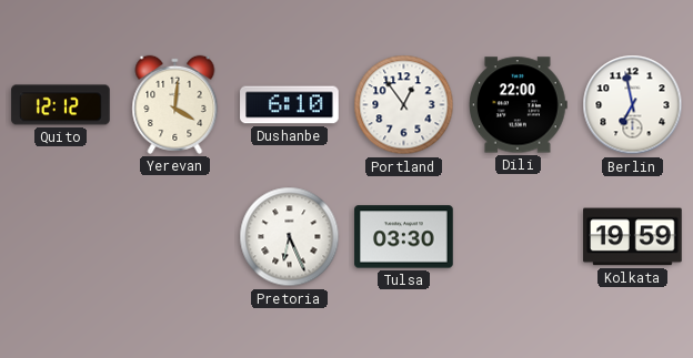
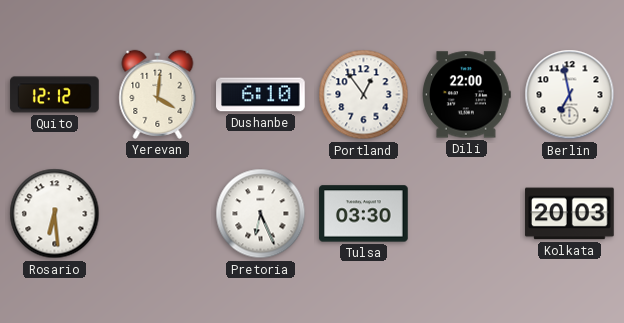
Rosario: none -> 6:29
Kolkata: 19:59 -> 20:03
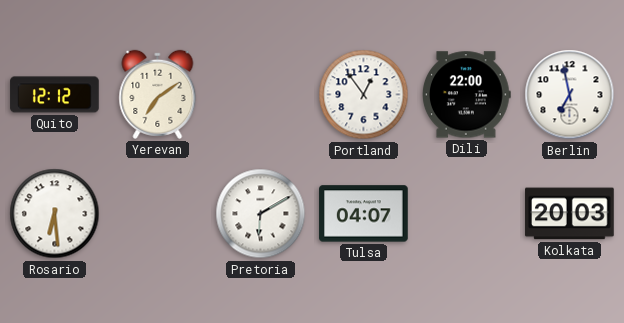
Yerevan: 4:01 -> 7:09
Dushanbe: 6:10 -> none
Pretoria: 6:26 -> 6:10
Tulsa: 03:30 -> 04:07
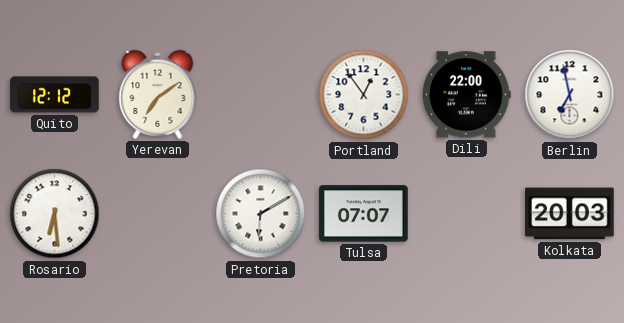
Tulsa: 04:07 -> 07:07
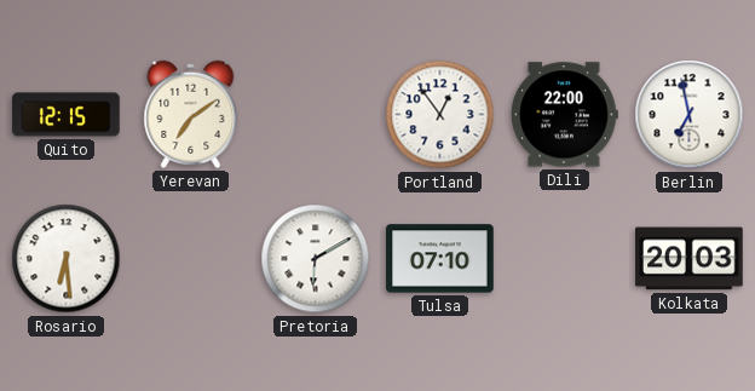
Quito: 12:12 -> 12:15
Tulsa: 07:07 -> 07:10
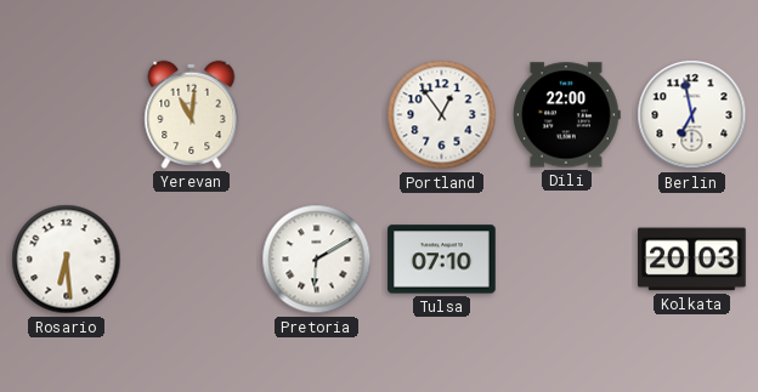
Quito: 12:15 -> none
Yerevan: 7:09 -> 11:01
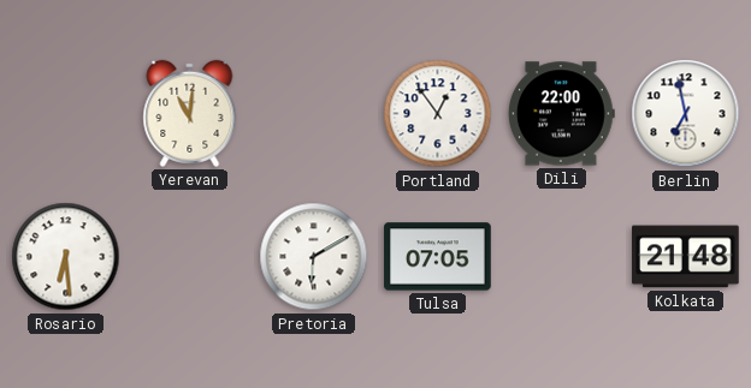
Tulsa: 07:10 -> 07:05
Kolkata: 20:03 -> 21:48
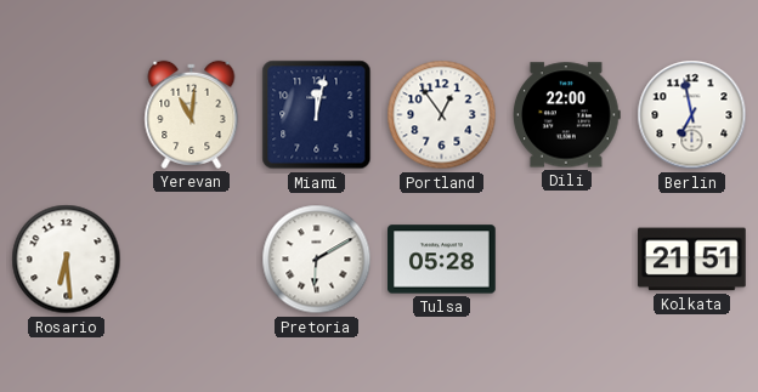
Miami: none -> 12:02
Tulsa: 07:05 -> 05:28
Kolkata: 21:48 -> 21:51
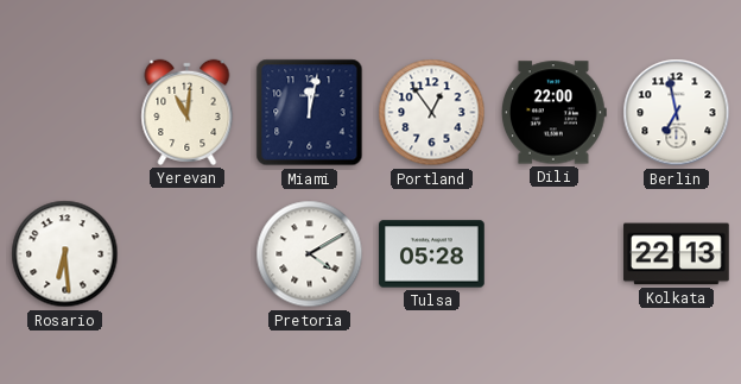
Pretoria: 6:10 -> 4:10
Kolkata: 21:51 -> 22:13
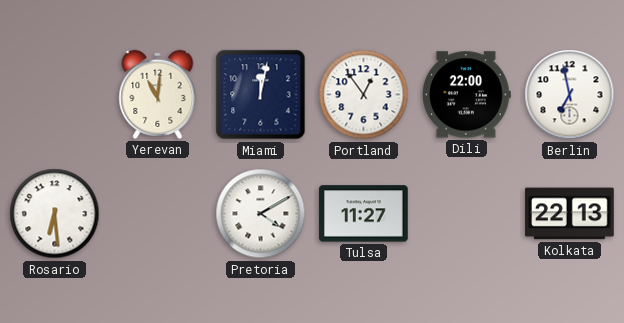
Tulsa: 05:28 -> 11:27
